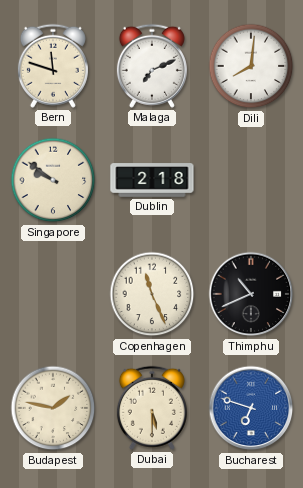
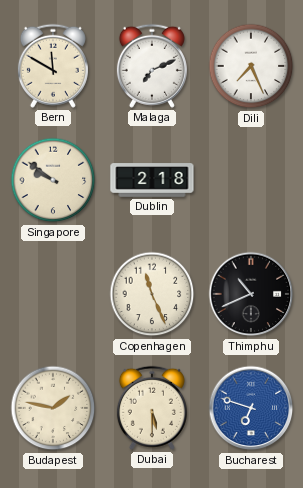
Bern: 11:48 -> 11:50
Dili: 8:01 -> 7:26
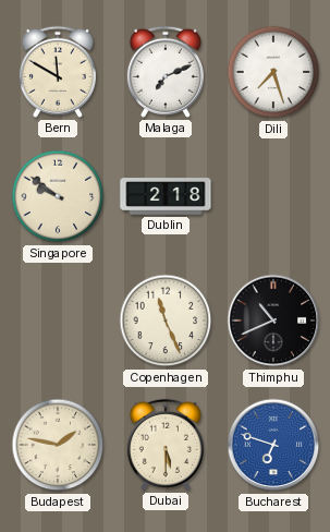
Dili: 7:26 -> 7:27
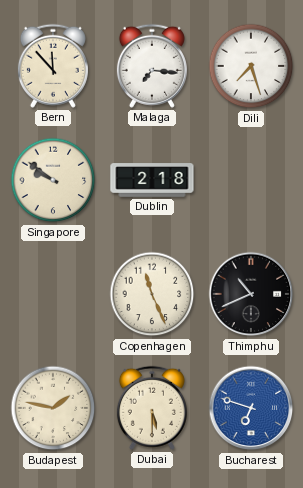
Bern: 11:50 -> 11:53
Malaga: 7:11 -> 7:16
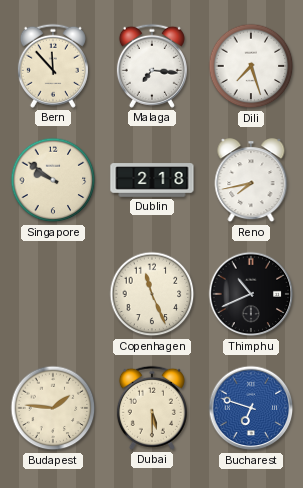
Reno: none -> 7:43
Budapest: 1:47 -> 1:46
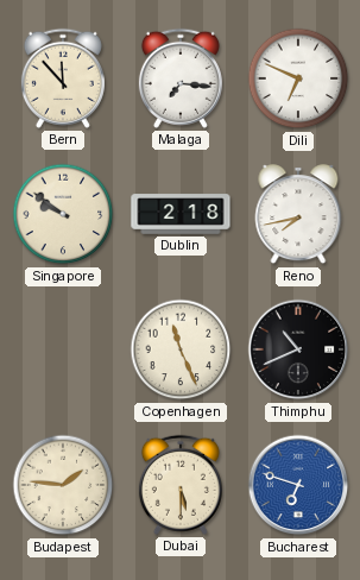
Dili: 7:27 -> 6:49
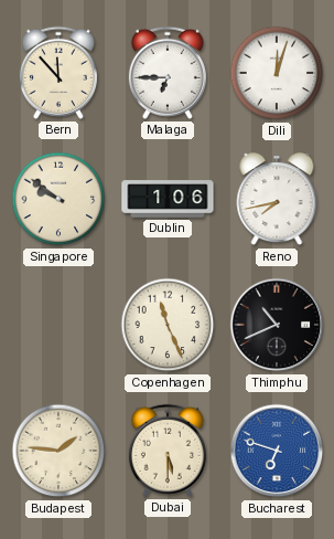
Malaga: 7:16 -> 6:45
Dili: 6:49 -> 12:03
Dublin: 2:18 -> 1:06
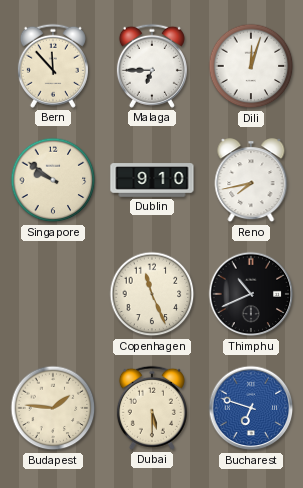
Dublin: 1:06 -> 9:10
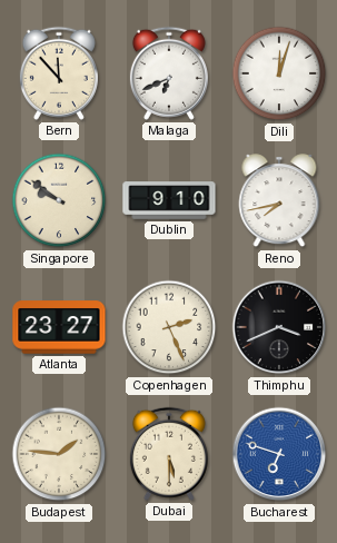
Malaga: 6:45 -> 6:41
Atlanta: none -> 23:27
Copenhagen: 11:26 -> 2:26
Thimphu: 10:41 -> 3:41
